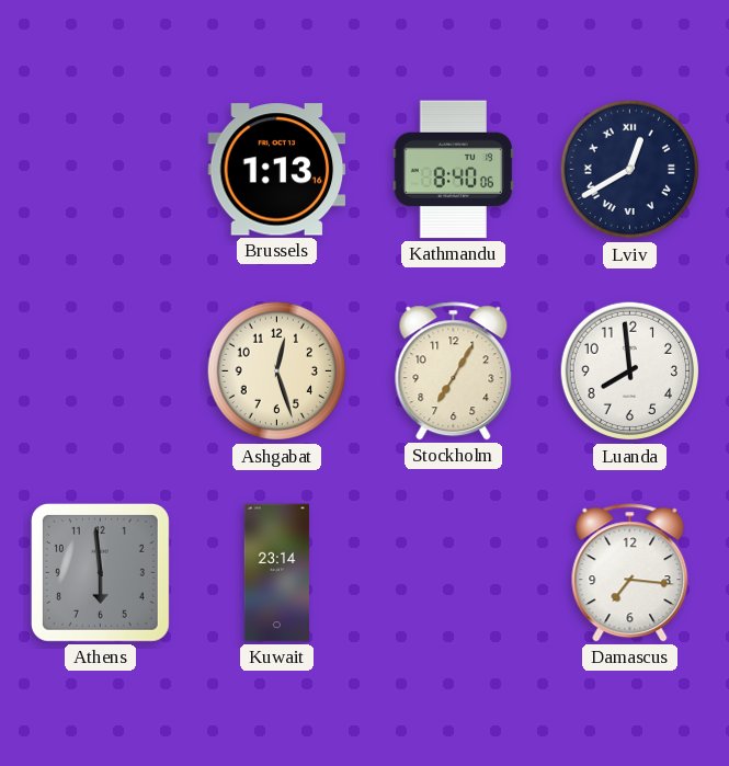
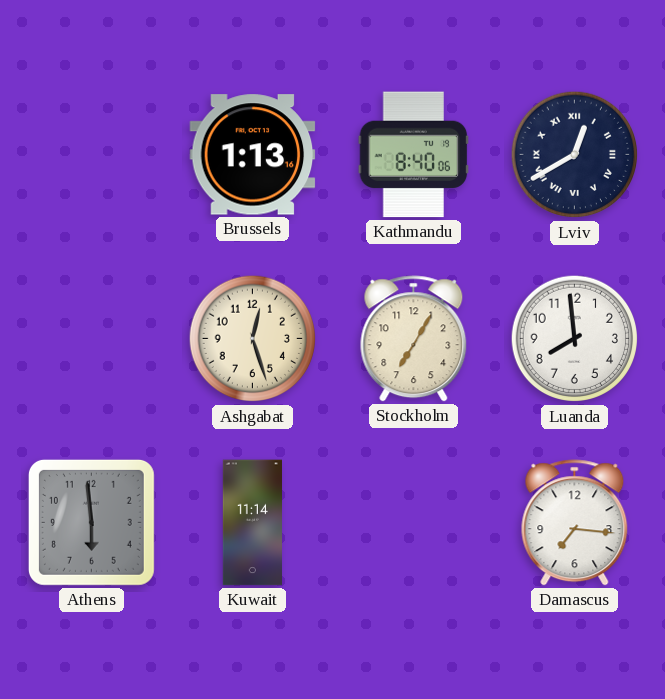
Kuwait: 23:14 -> 11:14
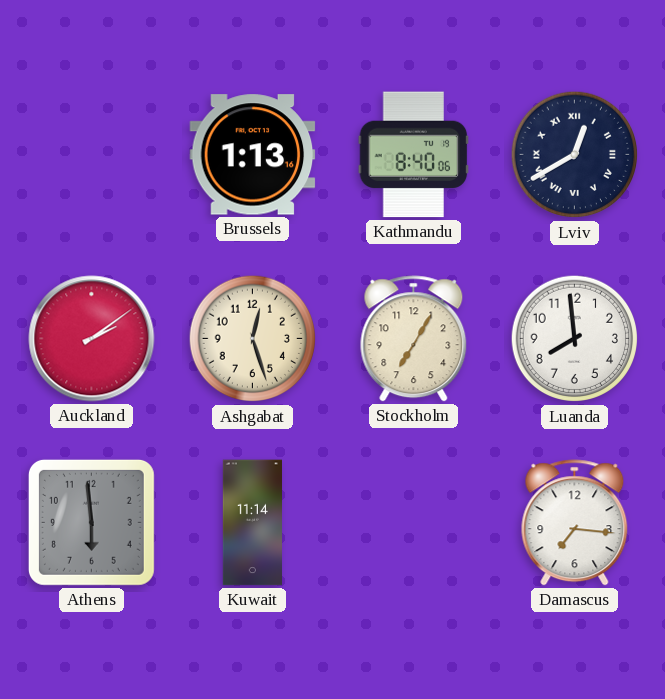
Auckland: none -> 2:09
